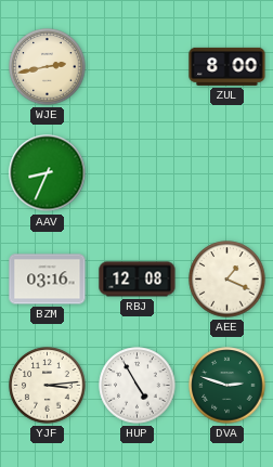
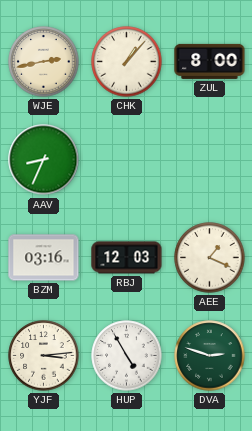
CHK: none -> 1:07
RBJ: 12:08 -> 12:03
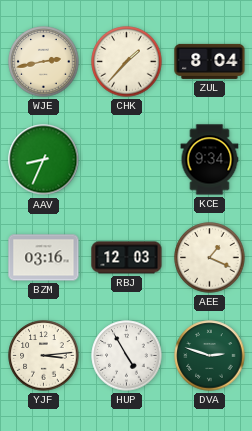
CHK: 1:07 -> 1:37
ZUL: 8:00 -> 8:04
KCE: none -> 9:34
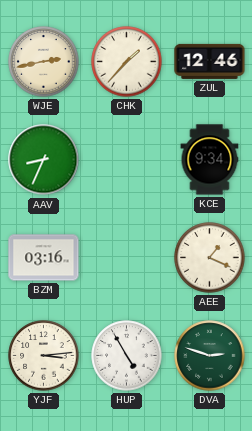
ZUL: 8:04 -> 12:46
RBJ: 12:03 -> none
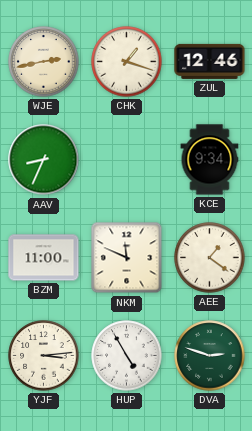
CHK: 1:37 -> 1:18
BZM: 03:16 -> 11:00
NKM: none -> 11:49
AEE: 1:19 -> 1:21
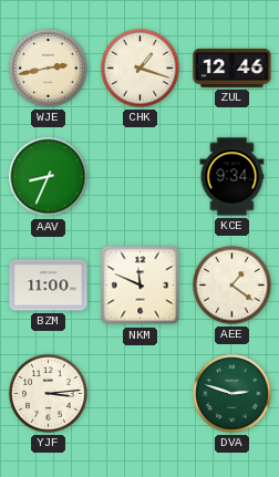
HUP: 4:55 -> none
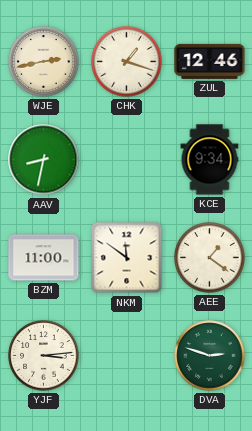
AAV: 8:34 -> 8:32
NKM: 11:49 -> 11:51
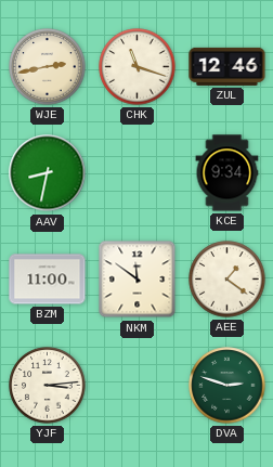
CHK: 1:18 -> 11:18
